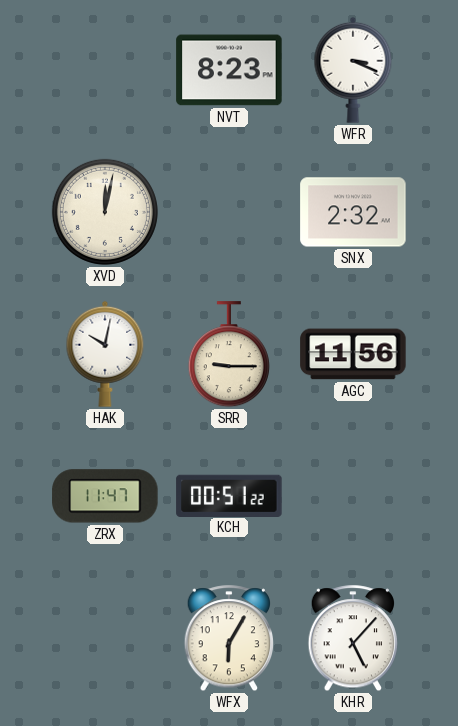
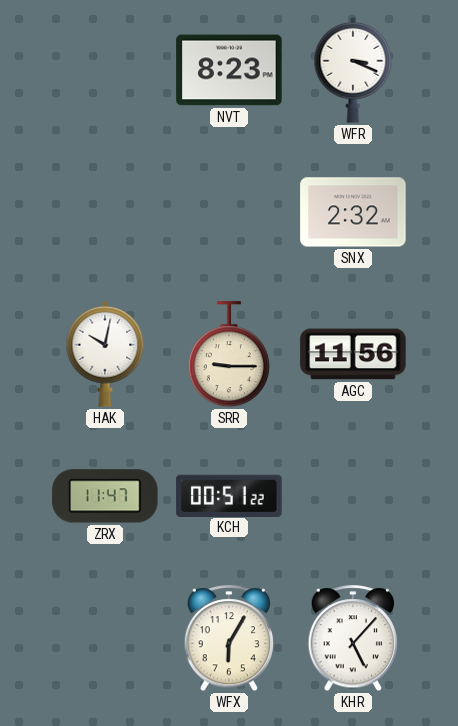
XVD: 12:02 -> none
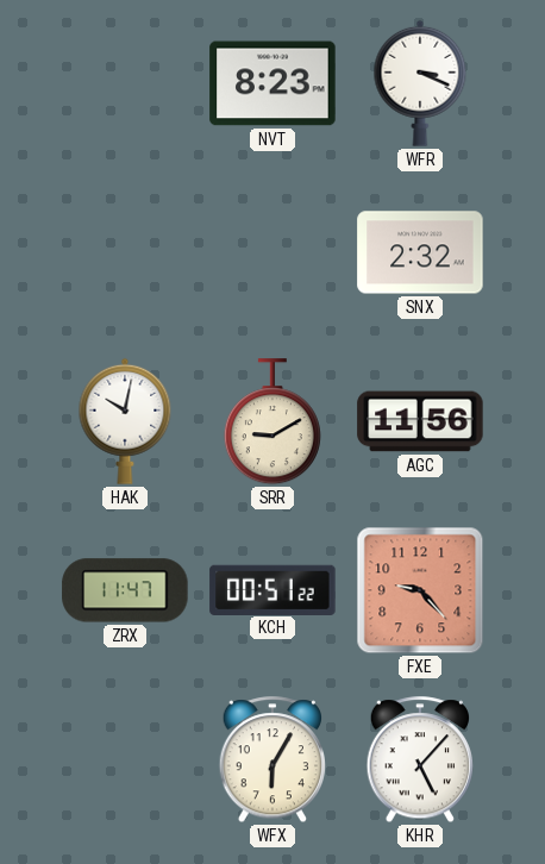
SRR: 9:15 -> 9:10
FXE: none -> 9:23
